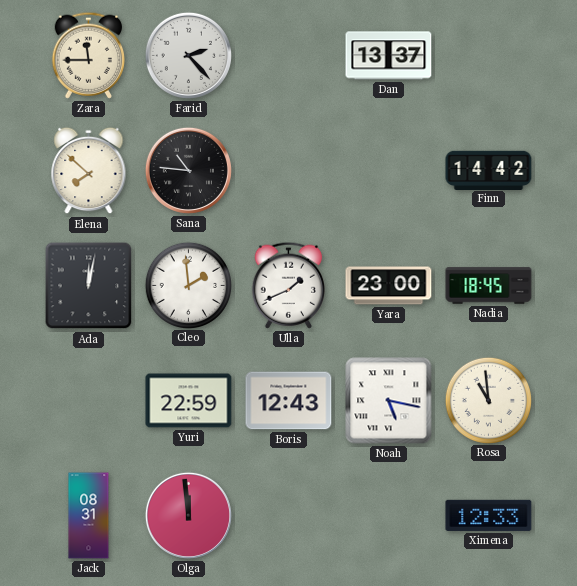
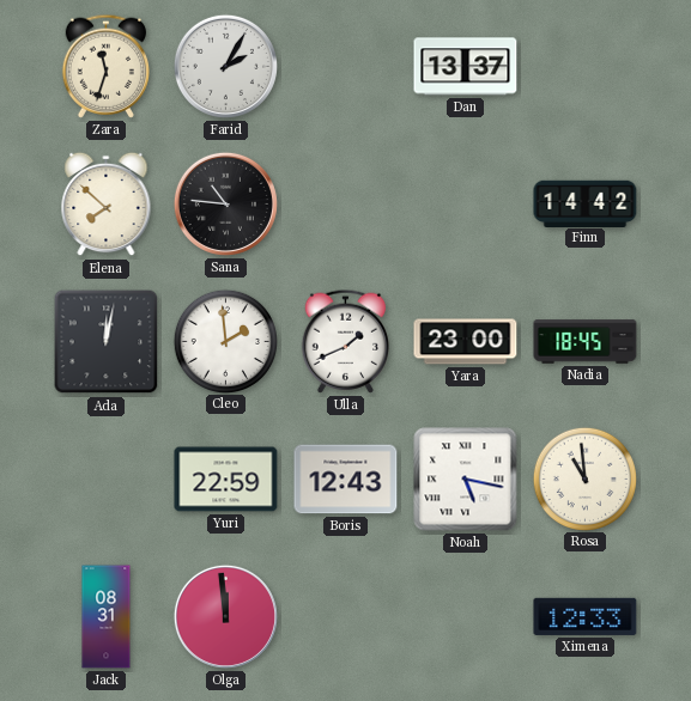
Zara: 11:45 -> 11:33
Farid: 2:23 -> 2:05
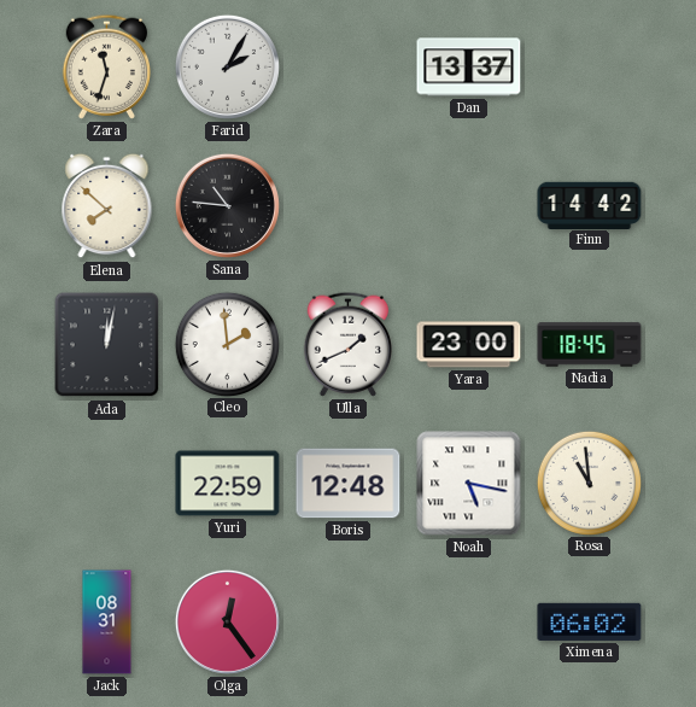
Boris: 12:43 -> 12:48
Olga: 11:59 -> 12:24
Ximena: 12:33 -> 06:02
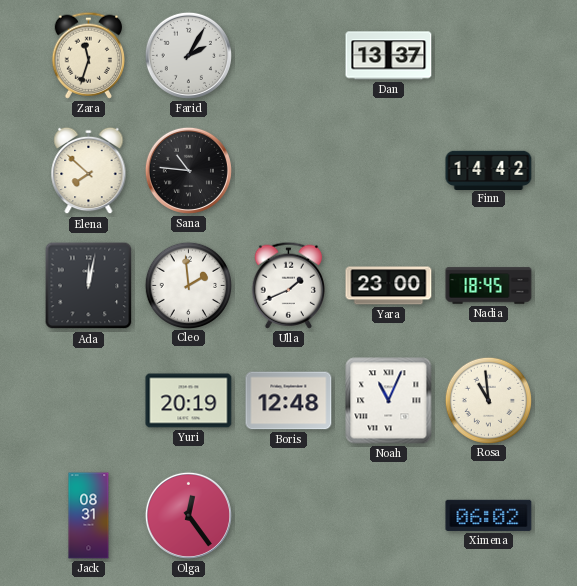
Yuri: 22:59 -> 20:19
Noah: 5:17 -> 11:04
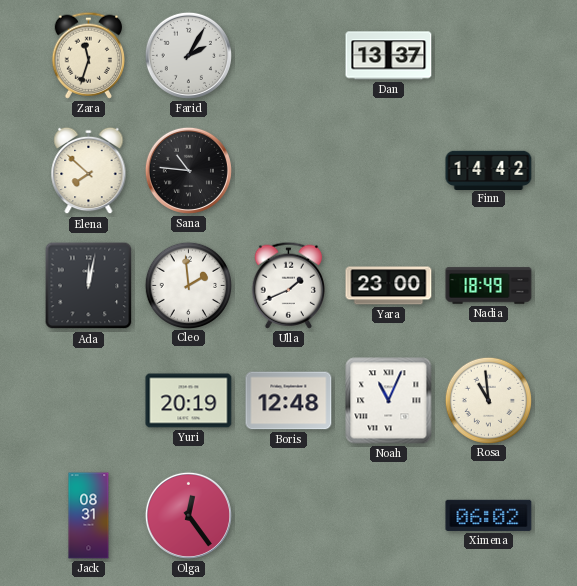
Nadia: 18:45 -> 18:49
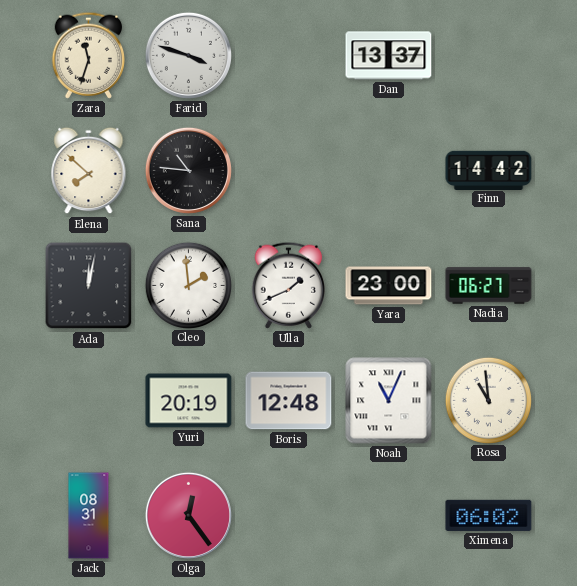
Farid: 2:05 -> 3:48
Nadia: 18:49 -> 06:27
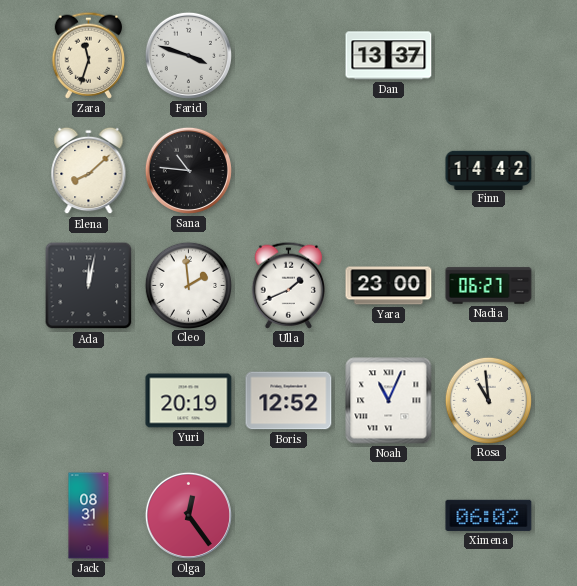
Elena: 7:52 -> 8:08
Boris: 12:48 -> 12:52
